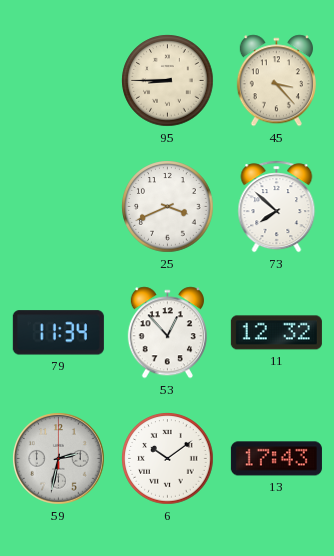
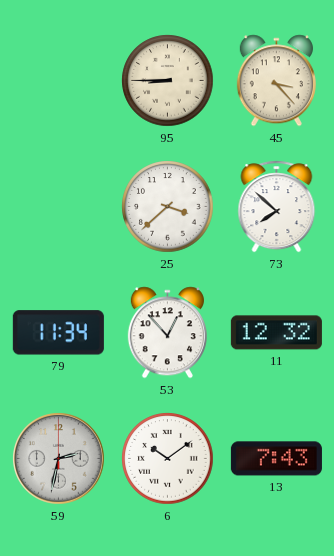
25: 3:41 -> 3:38
13: 17:43 -> 7:43
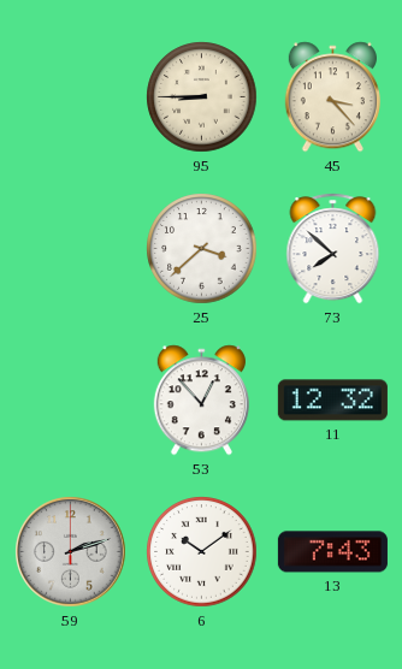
79: 11:34 -> none
59: 2:32 -> 2:12
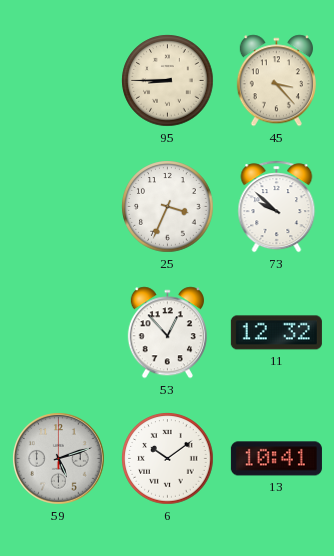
25: 3:38 -> 3:34
73: 7:52 -> 9:52
59: 2:12 -> 5:12
13: 7:43 -> 10:41
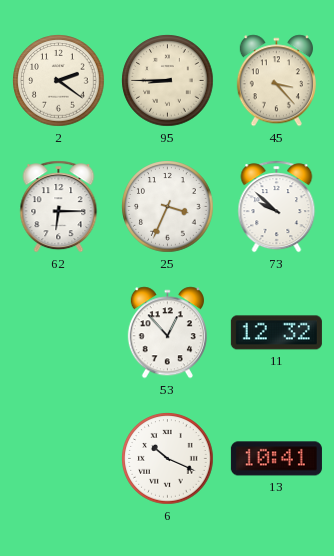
2: none -> 2:21
62: none -> 6:15
59: 5:12 -> none
6: 10:09 -> 10:19
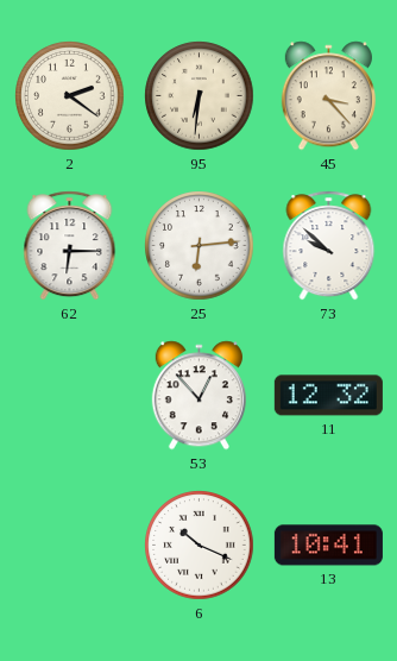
95: 8:45 -> 6:31
25: 3:34 -> 6:14
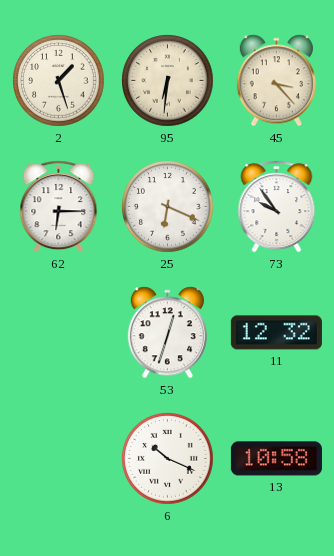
2: 2:21 -> 1:27
25: 6:14 -> 6:19
73: 9:52 -> 9:54
53: 12:53 -> 12:33
13: 10:41 -> 10:58
